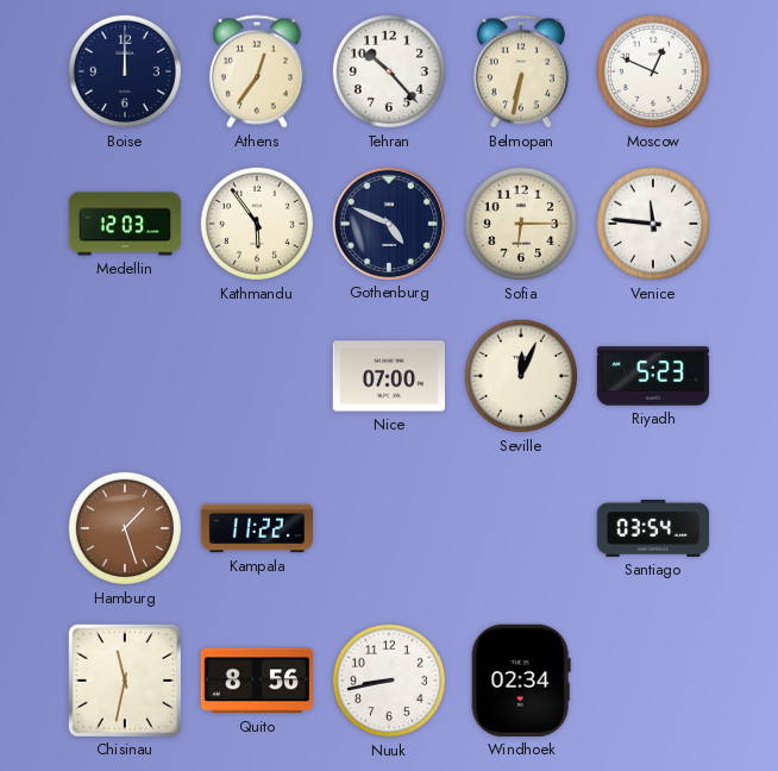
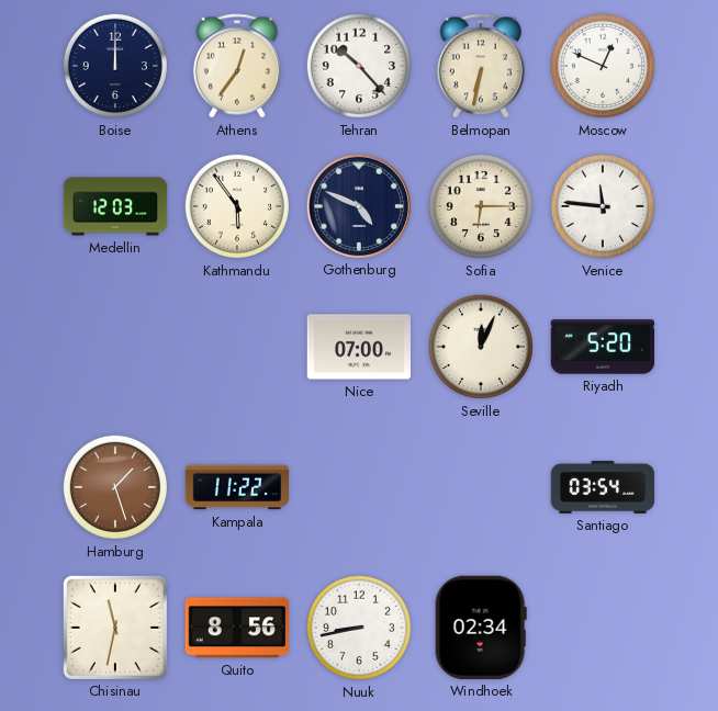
Riyadh: 5:23 -> 5:20
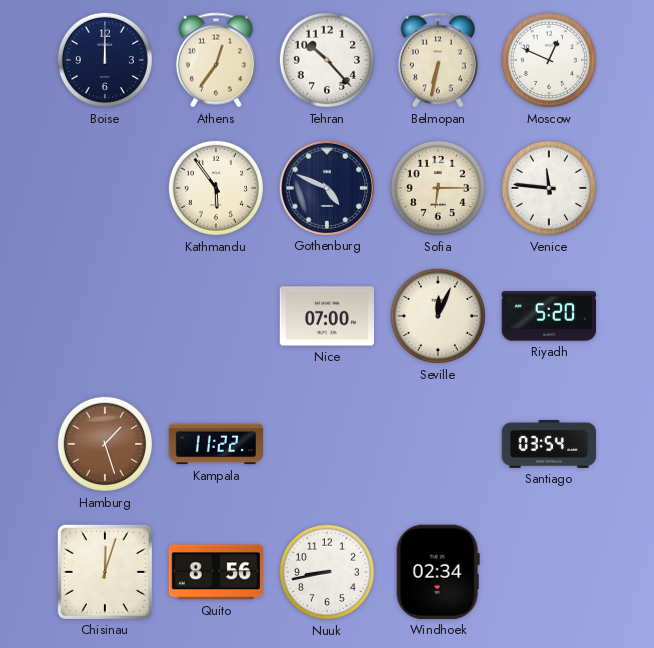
Medellin: 12:03 -> none
Chisinau: 11:32 -> 12:03
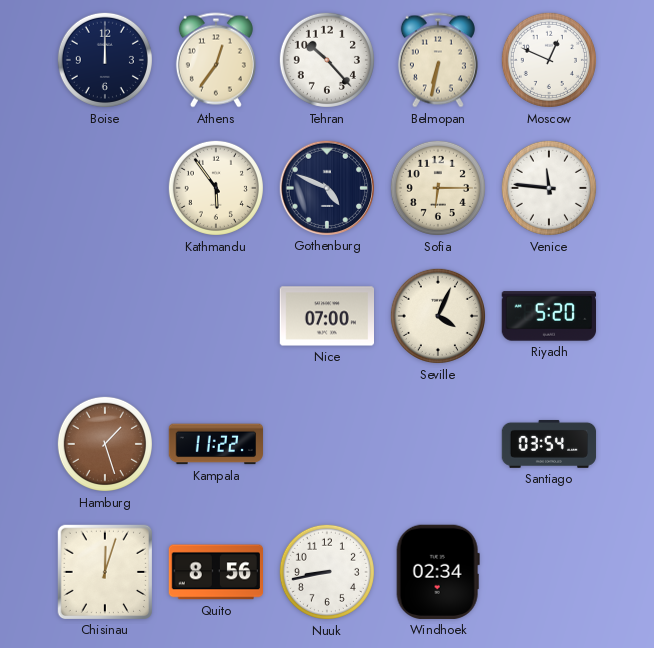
Seville: 12:04 -> 4:04
